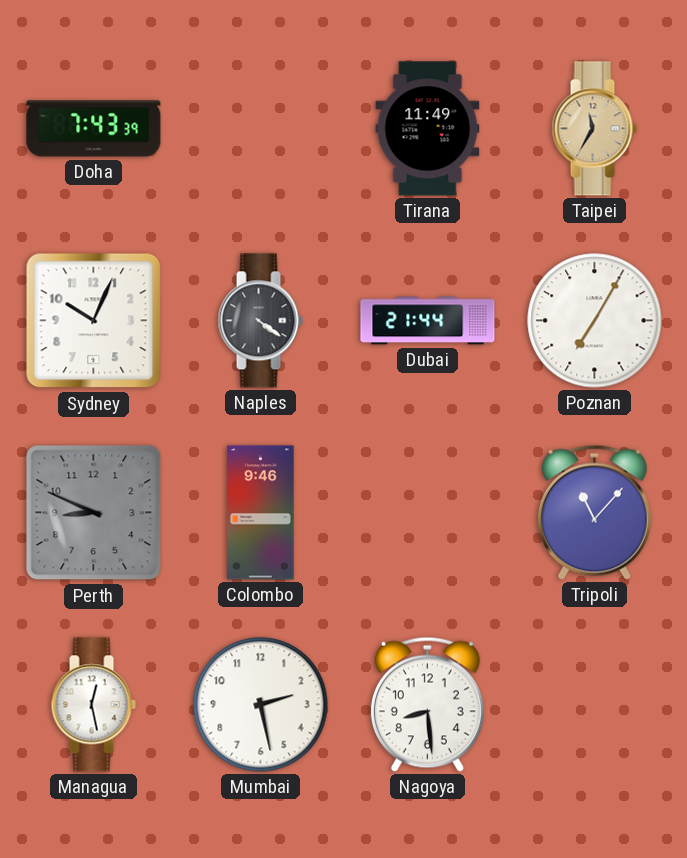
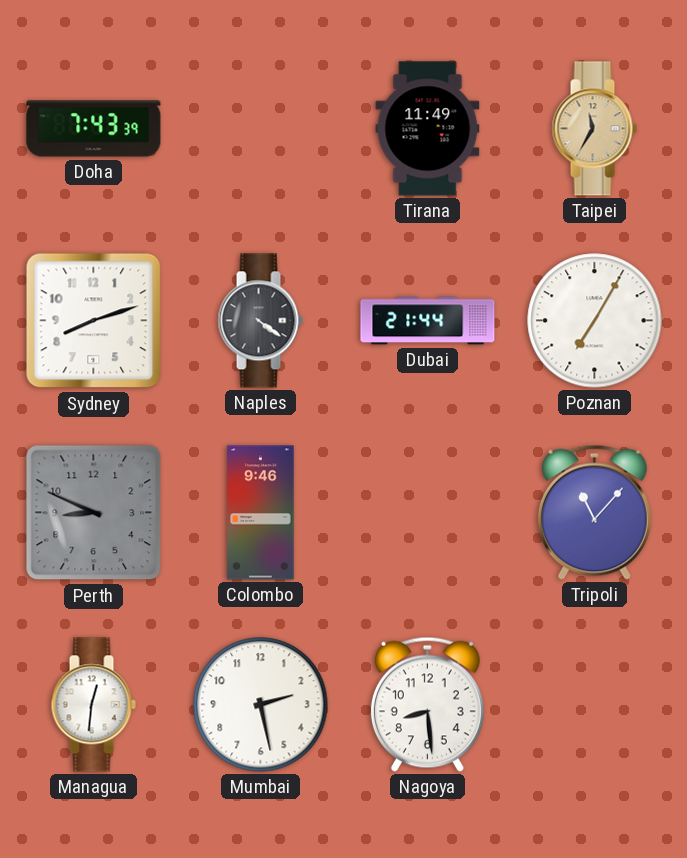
Sydney: 10:04 -> 8:12
Managua: 12:28 -> 12:31
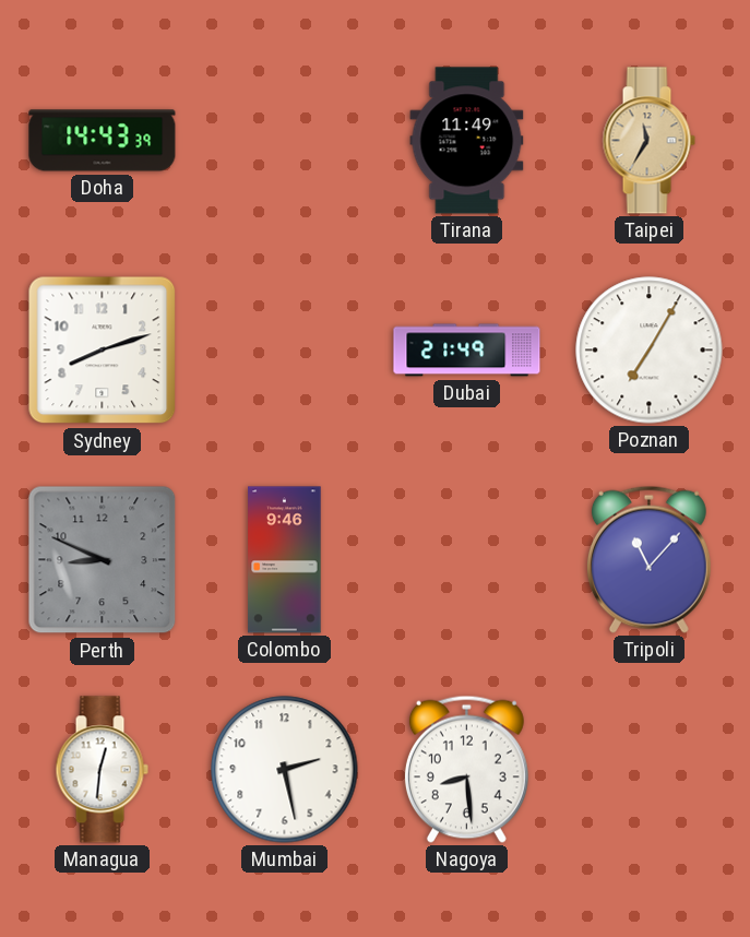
Doha: 7:43 -> 14:43
Naples: 4:21 -> none
Dubai: 21:44 -> 21:49
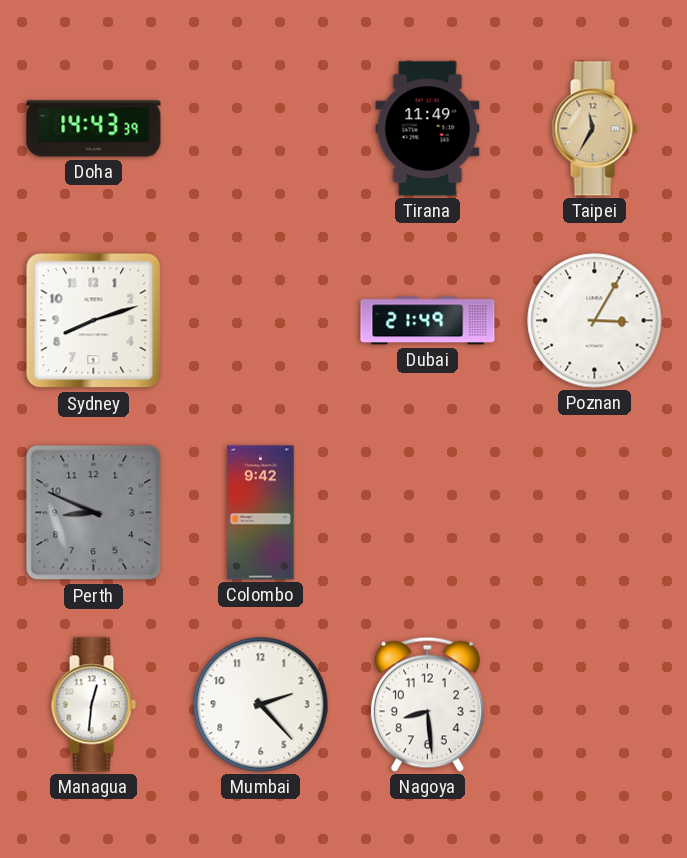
Poznan: 7:05 -> 3:05
Colombo: 9:46 -> 9:42
Tripoli: 11:07 -> none
Mumbai: 2:28 -> 2:23
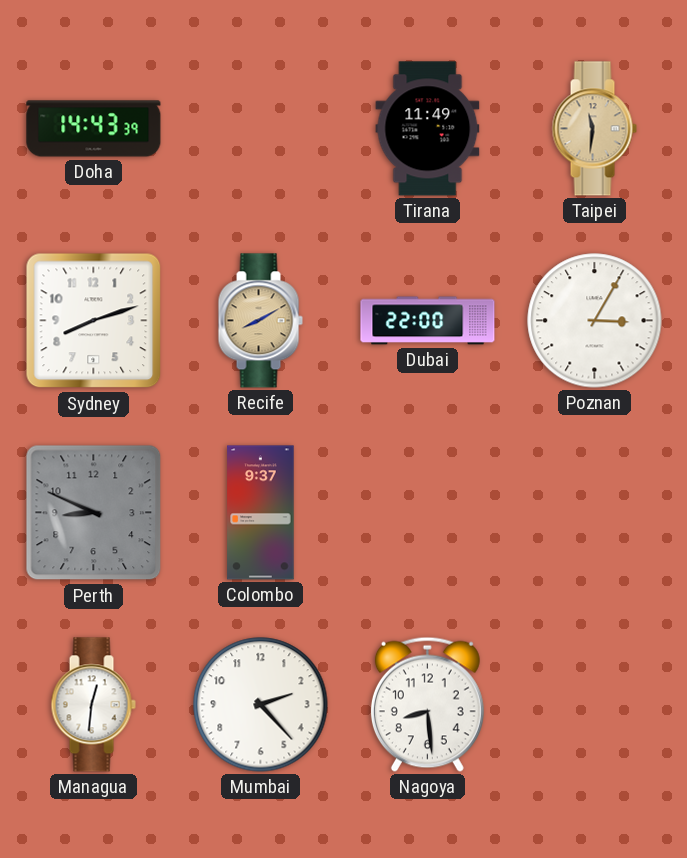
Taipei: 11:35 -> 11:31
Recife: none -> 8:10
Dubai: 21:49 -> 22:00
Colombo: 9:42 -> 9:37
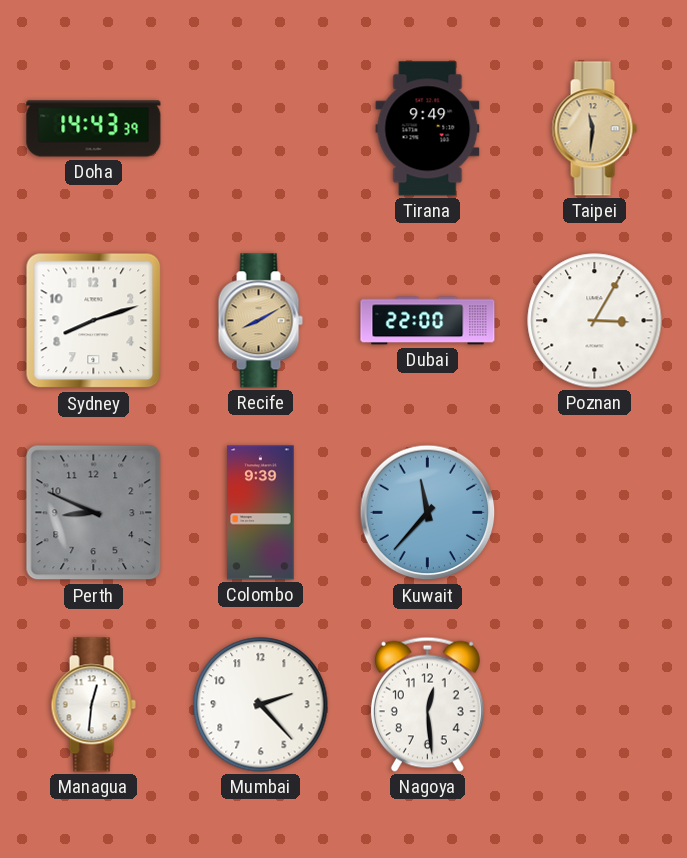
Tirana: 11:49 -> 9:49
Colombo: 9:37 -> 9:39
Kuwait: none -> 11:37
Nagoya: 8:29 -> 12:29
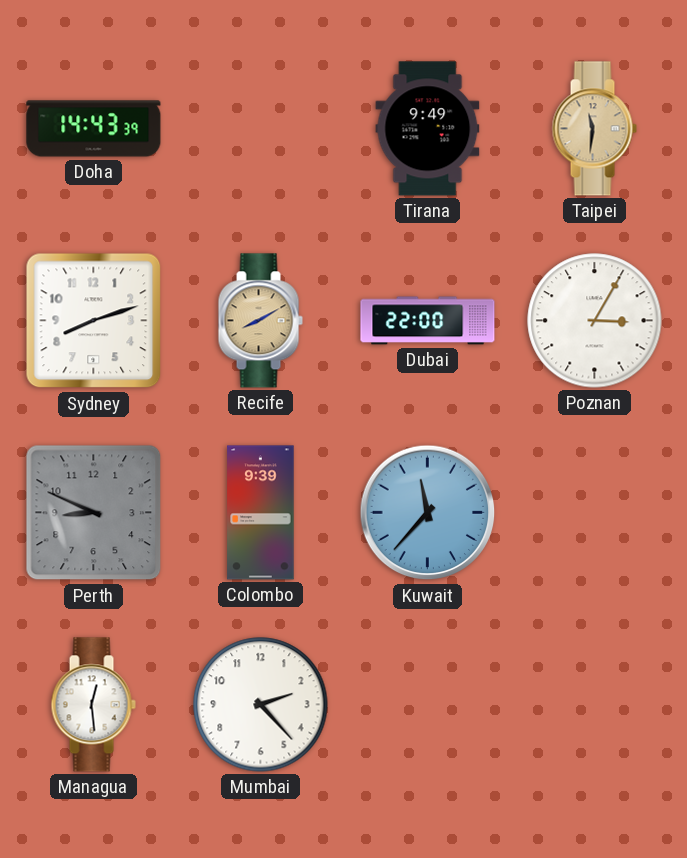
Managua: 12:31 -> 12:29
Nagoya: 12:29 -> none
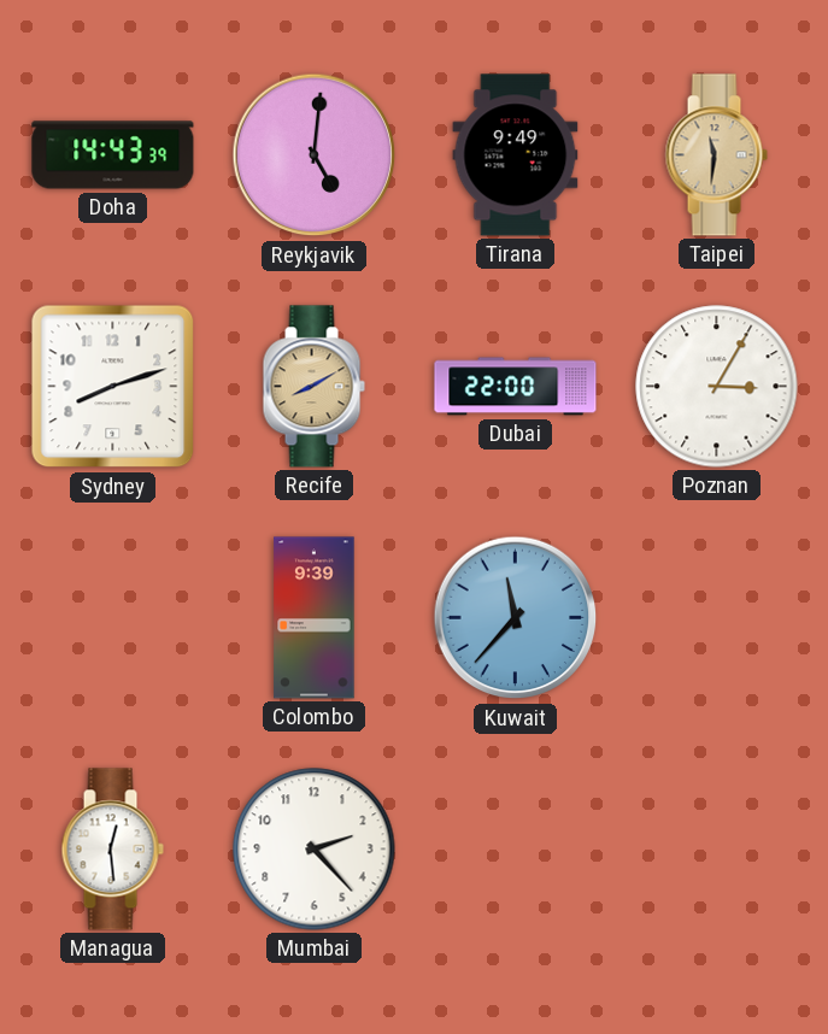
Reykjavik: none -> 5:01
Perth: 8:49 -> none
